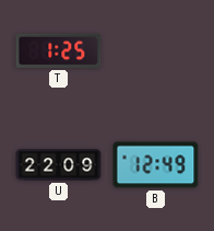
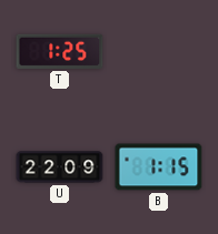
B: 12:49 -> 1:15
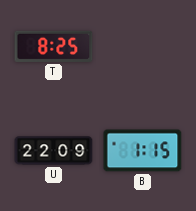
T: 1:25 -> 8:25
